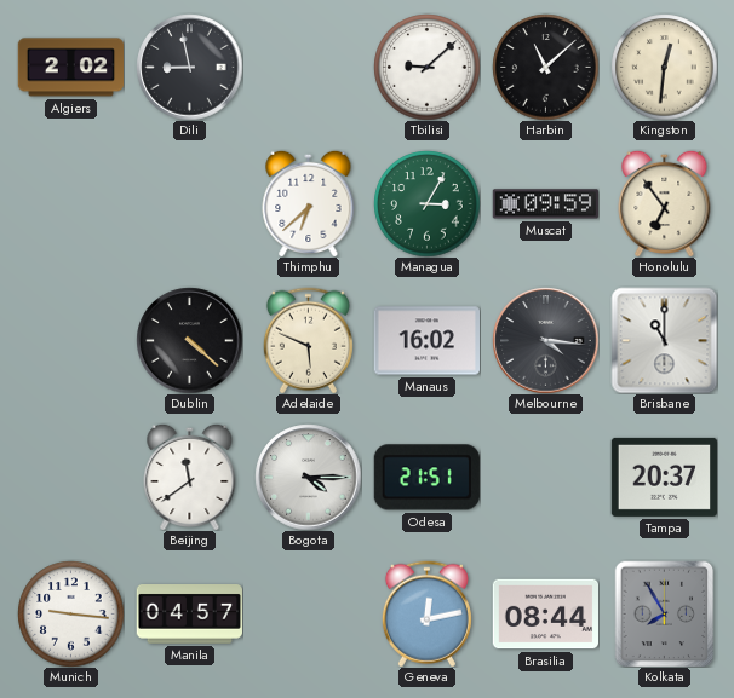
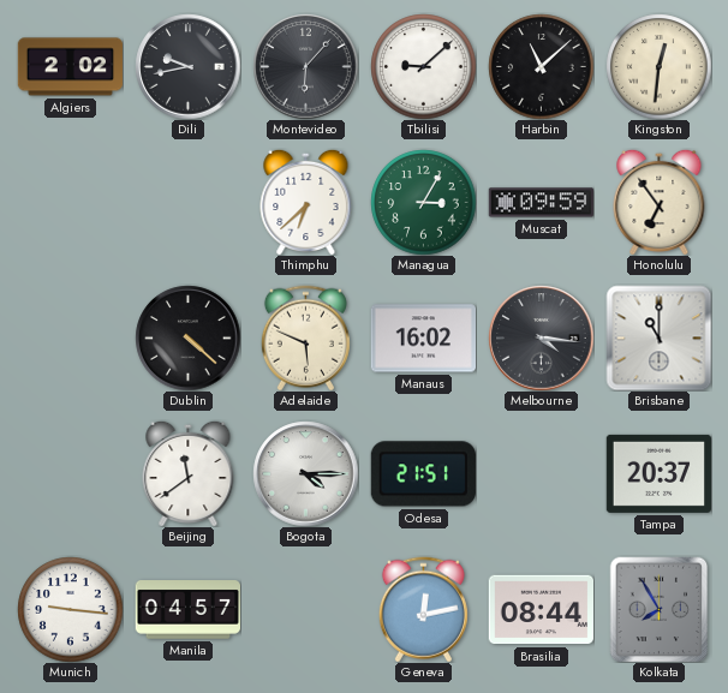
Dili: 8:58 -> 9:43
Montevideo: none -> 6:07
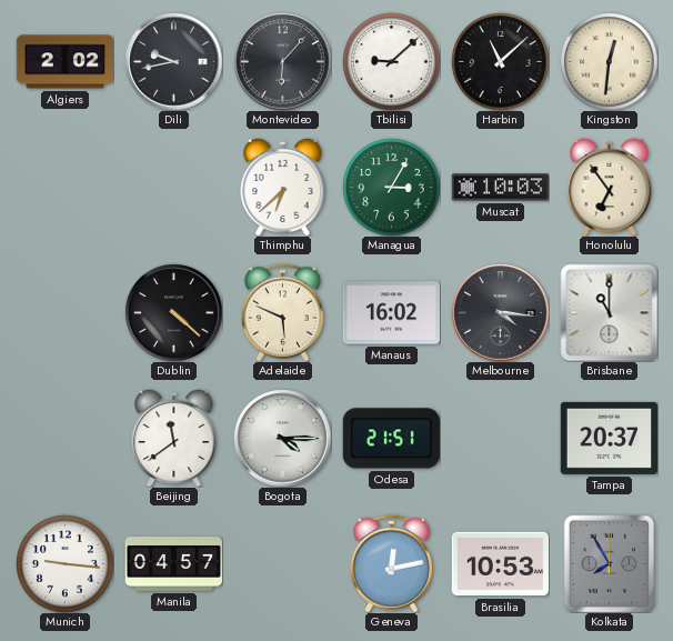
Muscat: 09:59 -> 10:03
Brasilia: 08:44 -> 10:53
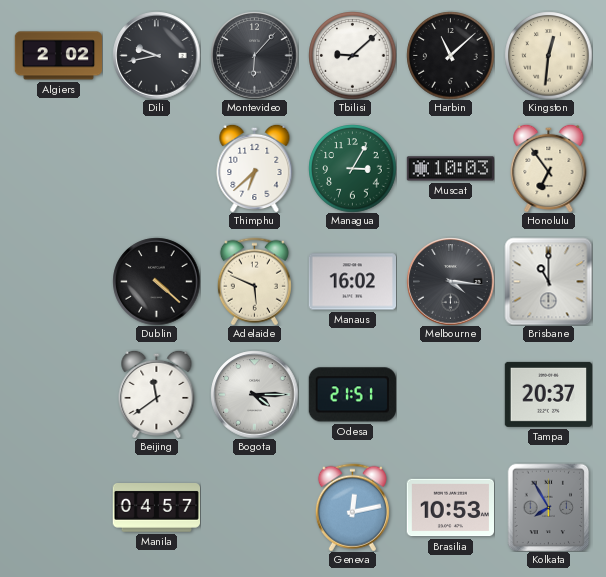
Munich: 9:16 -> none
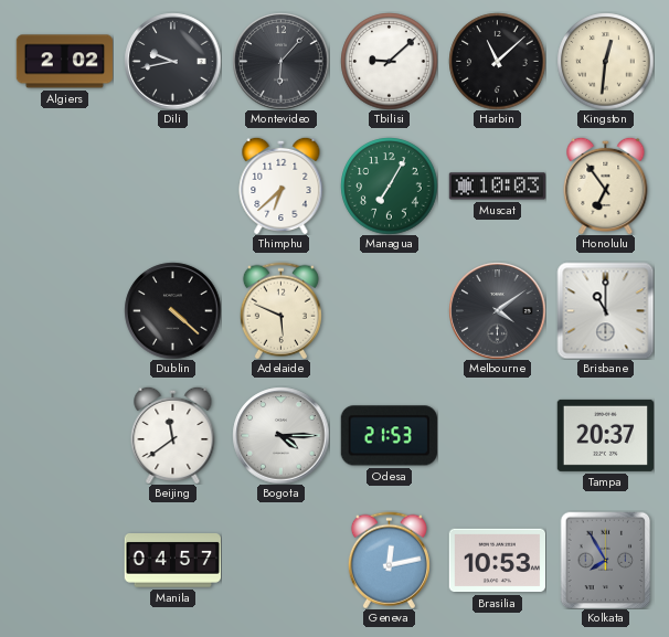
Managua: 3:05 -> 7:05
Manaus: 16:02 -> none
Melbourne: 4:16 -> 4:09
Odesa: 21:51 -> 21:53
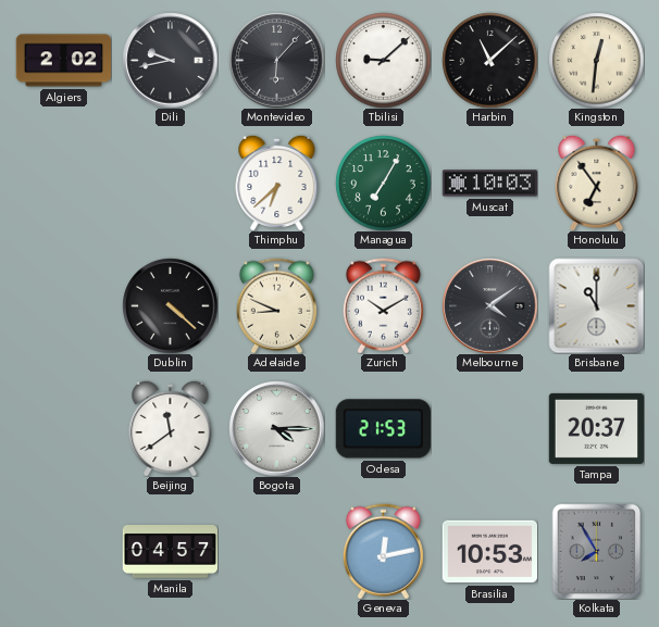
Adelaide: 5:49 -> 8:49
Zurich: none -> 10:10
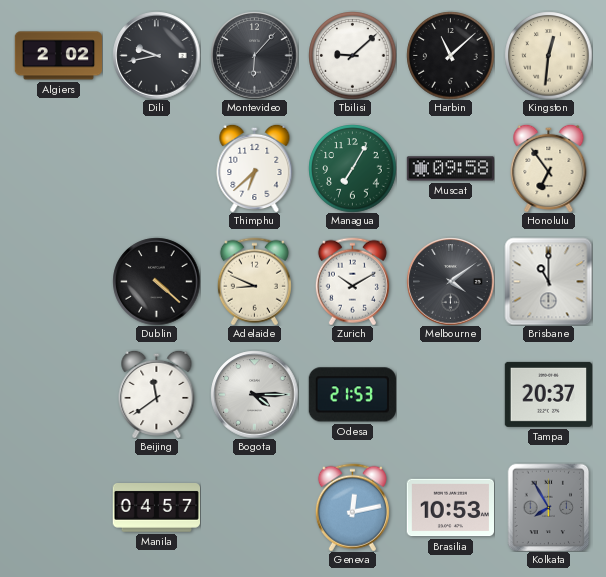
Muscat: 10:03 -> 09:58
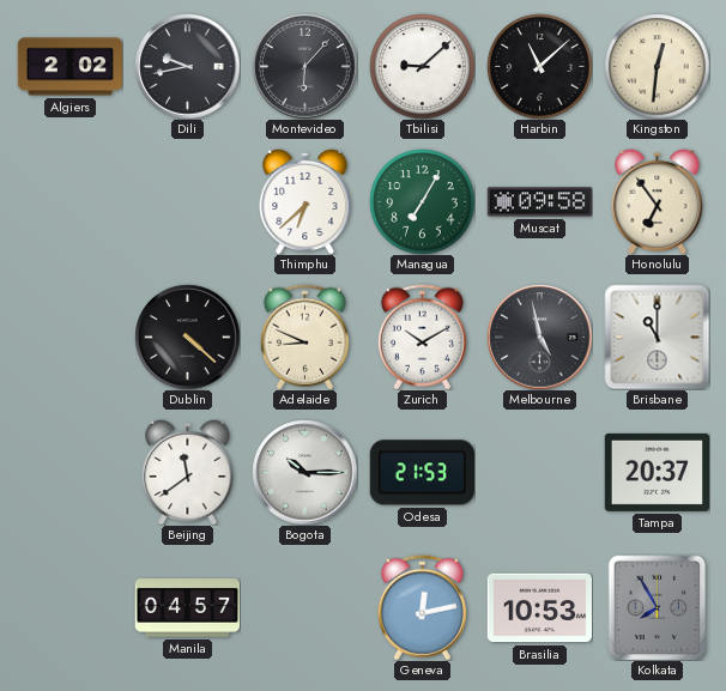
Melbourne: 4:09 -> 4:58
Bogota: 4:15 -> 10:15
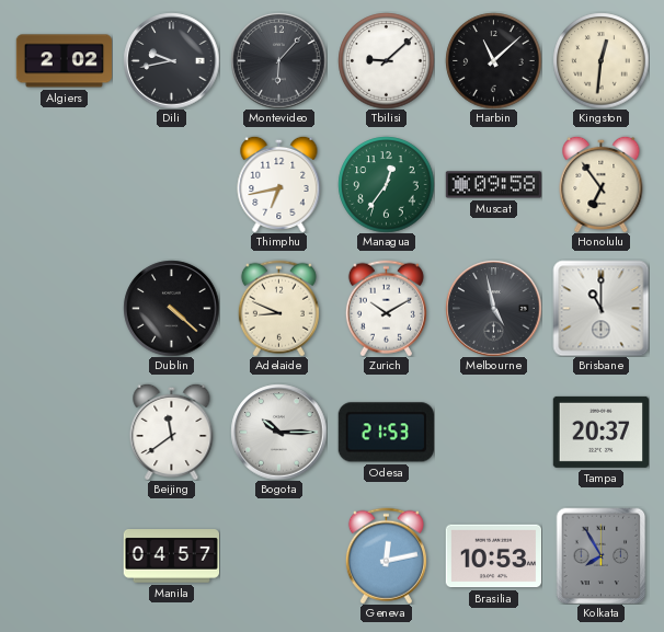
Thimphu: 6:38 -> 6:43
Managua: 7:05 -> 12:36
